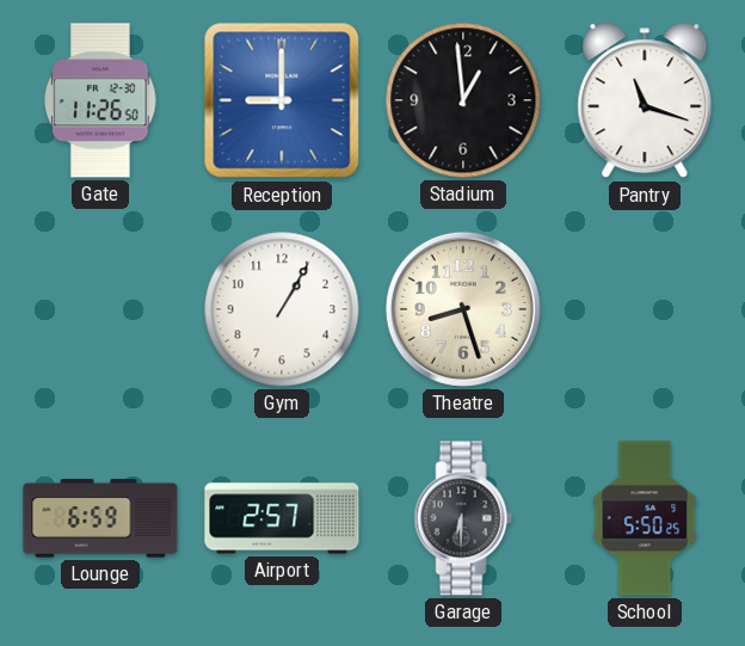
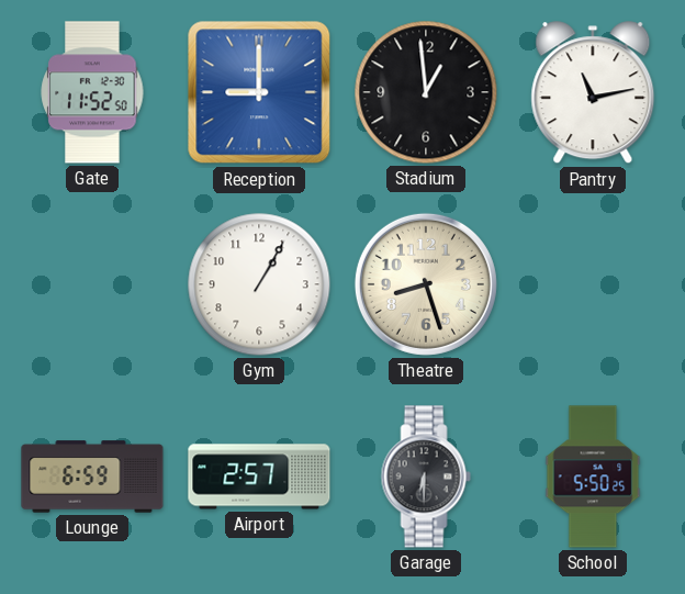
Gate: 11:26 -> 11:52
Pantry: 11:18 -> 11:13
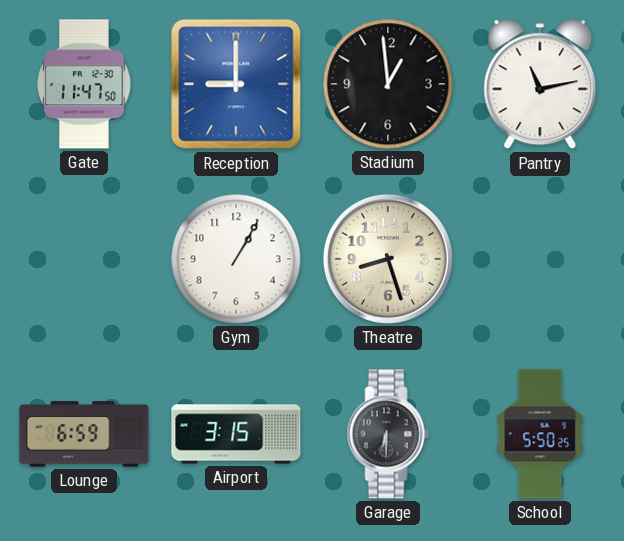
Gate: 11:52 -> 11:47
Airport: 2:57 -> 3:15
